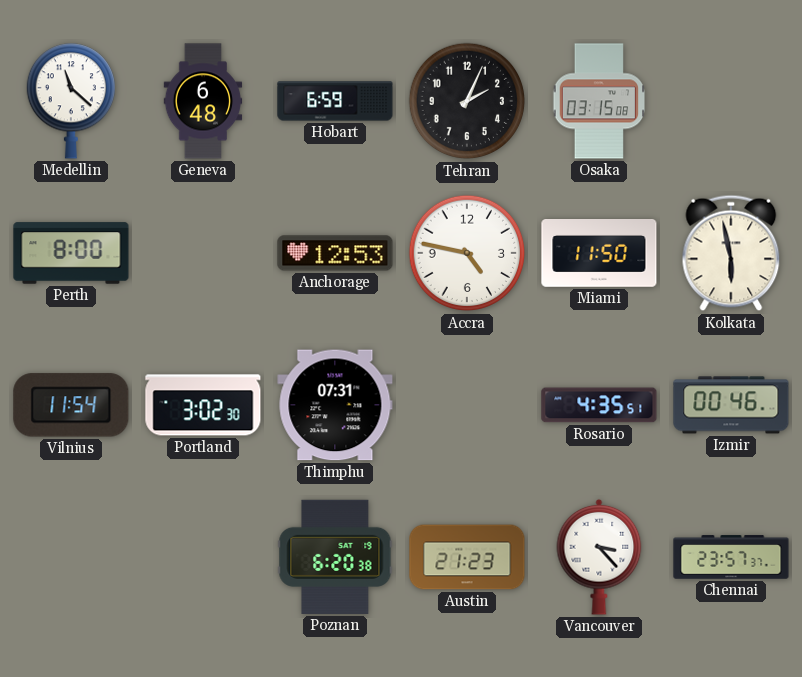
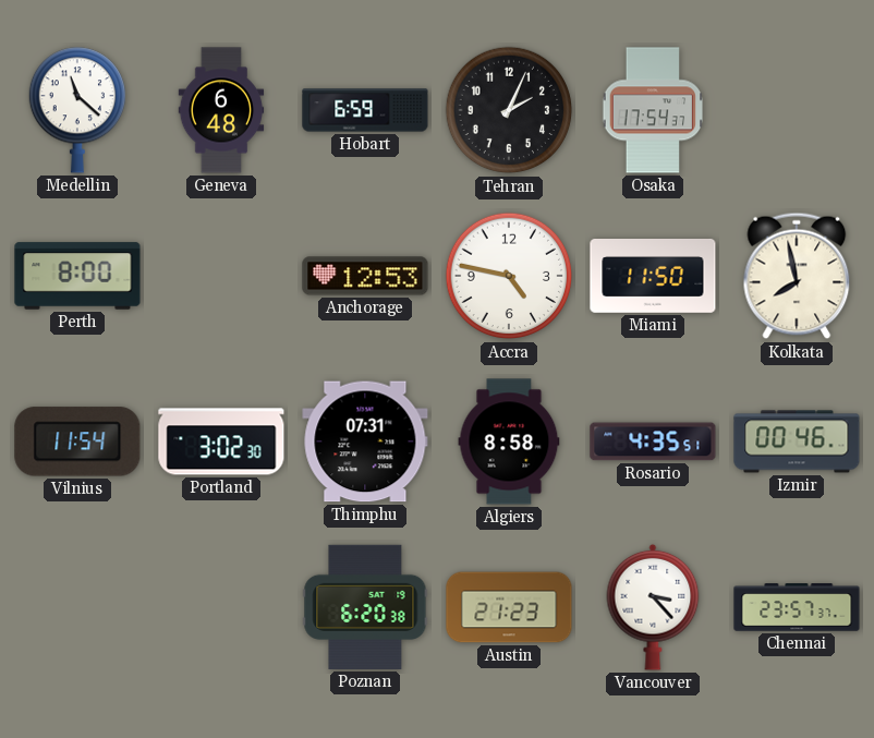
Osaka: 03:15 -> 17:54
Kolkata: 5:58 -> 7:58
Algiers: none -> 8:58
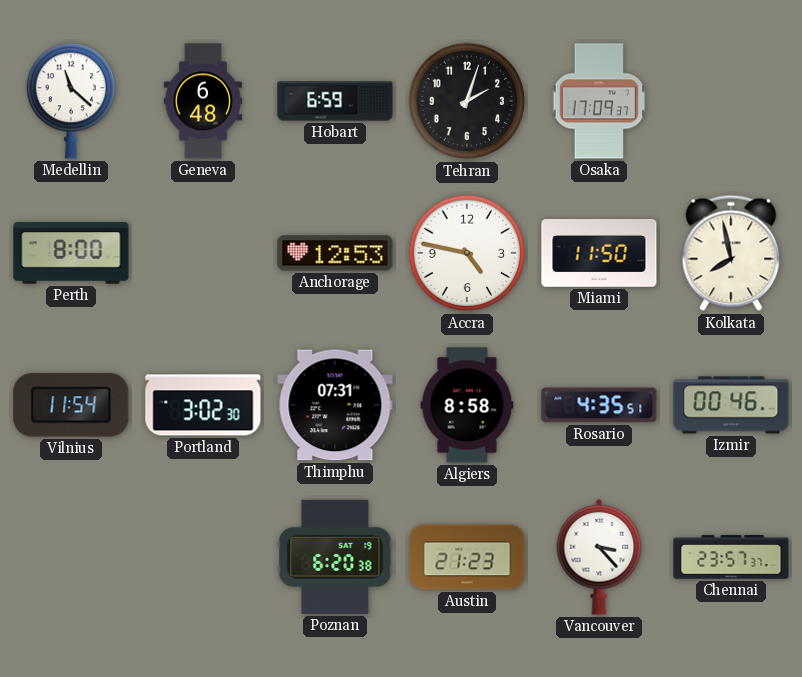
Tehran: 2:04 -> 2:03
Osaka: 17:54 -> 17:09
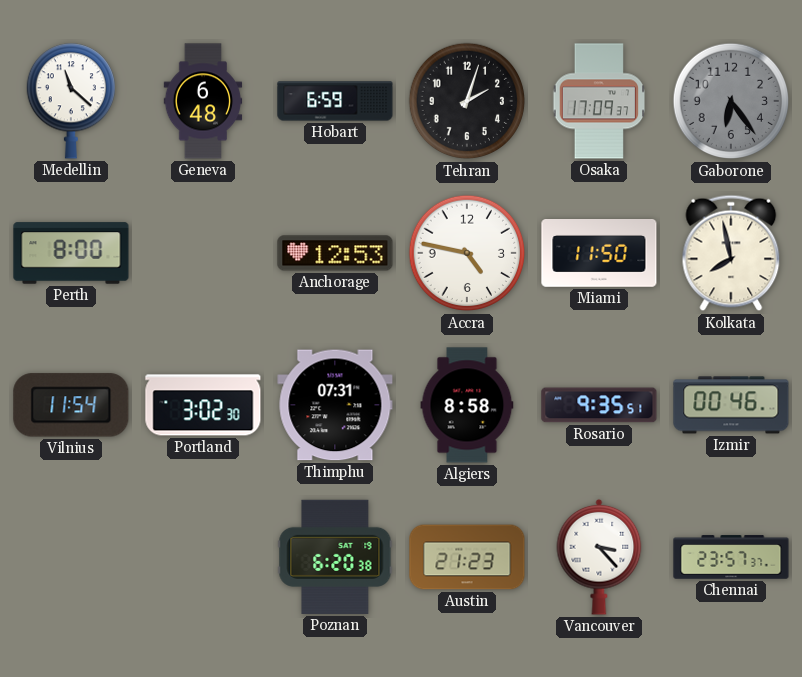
Gaborone: none -> 6:24
Rosario: 4:35 -> 9:35
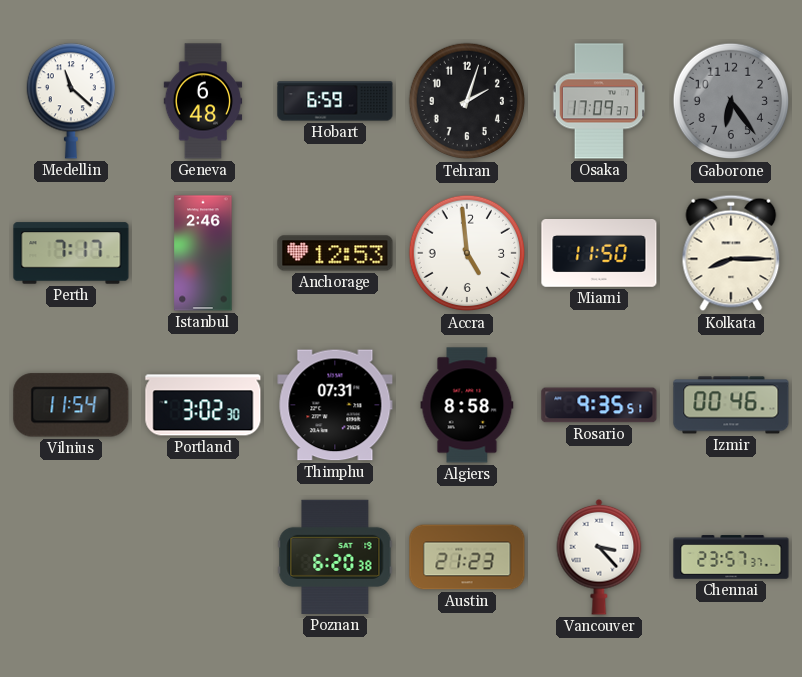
Perth: 8:00 -> 7:17
Istanbul: none -> 2:46
Accra: 4:47 -> 4:59
Kolkata: 7:58 -> 8:15
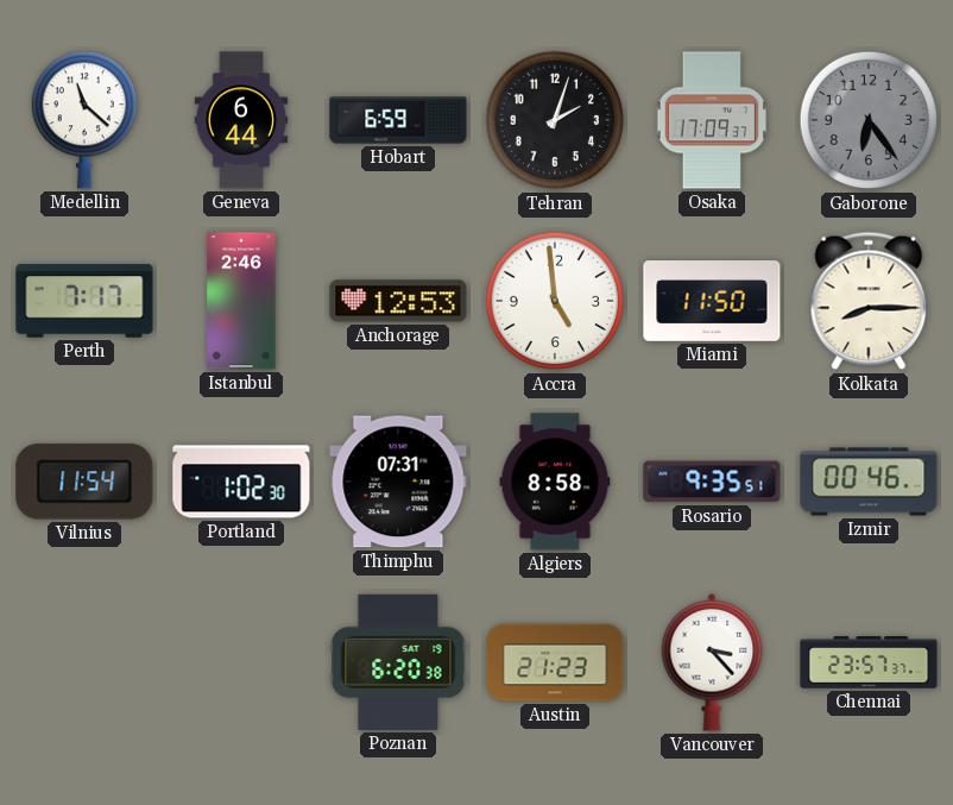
Geneva: 6:48 -> 6:44
Portland: 3:02 -> 1:02
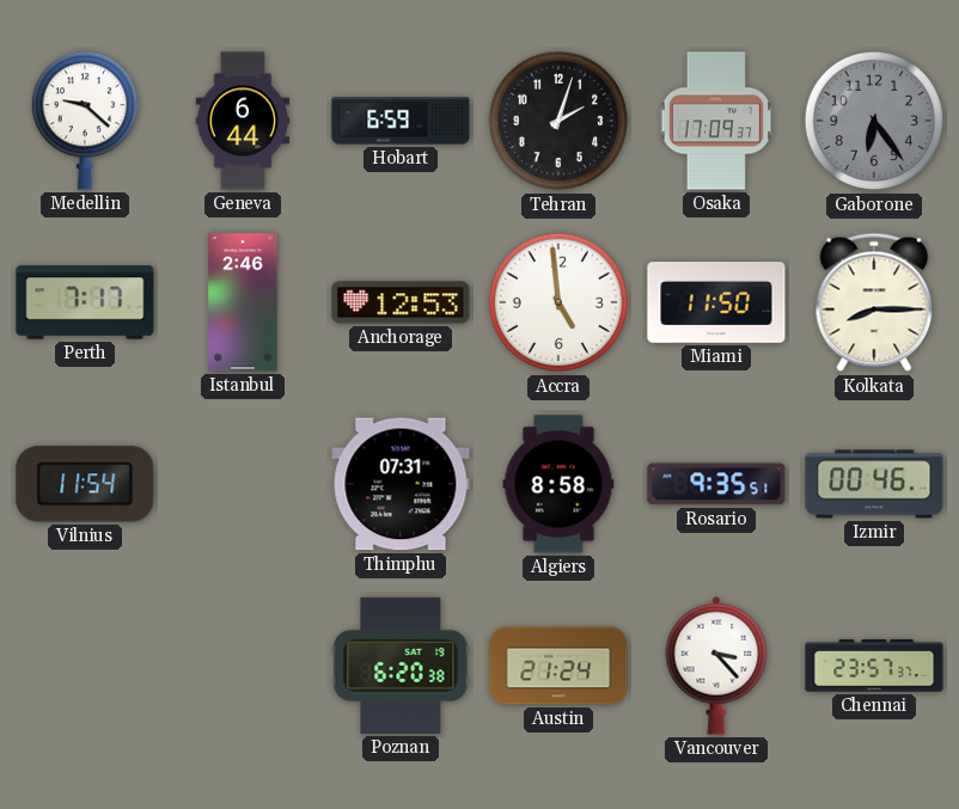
Medellin: 11:22 -> 9:22
Portland: 1:02 -> none
Austin: 21:23 -> 21:24
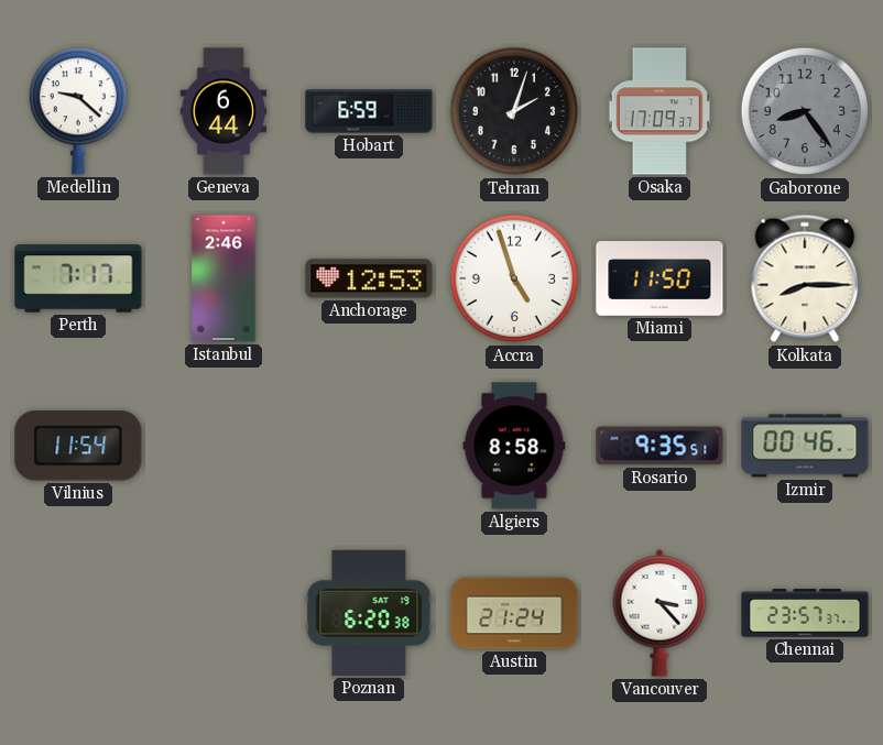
Gaborone: 6:24 -> 8:24
Accra: 4:59 -> 4:57
Thimphu: 07:31 -> none
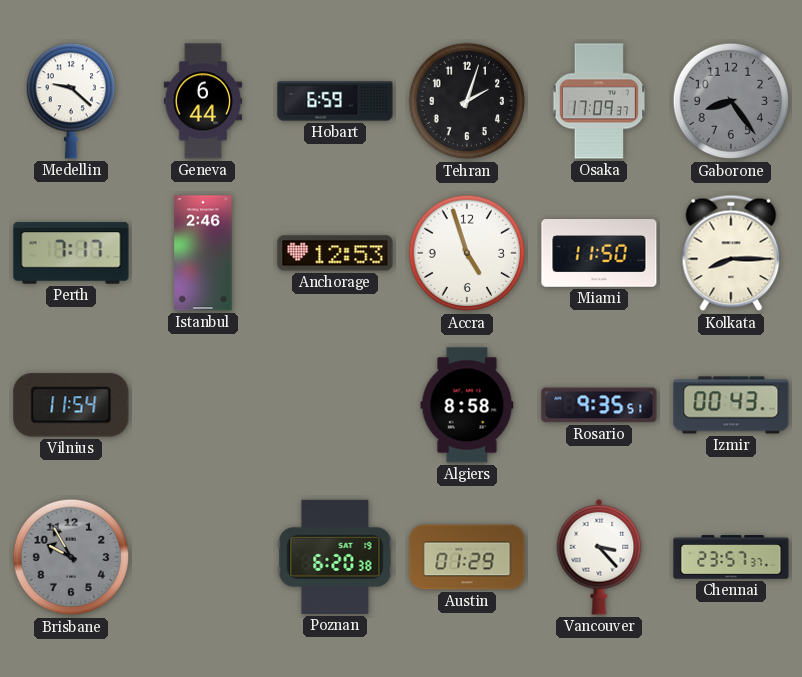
Izmir: 00:46 -> 00:43
Brisbane: none -> 9:55
Austin: 21:24 -> 01:29
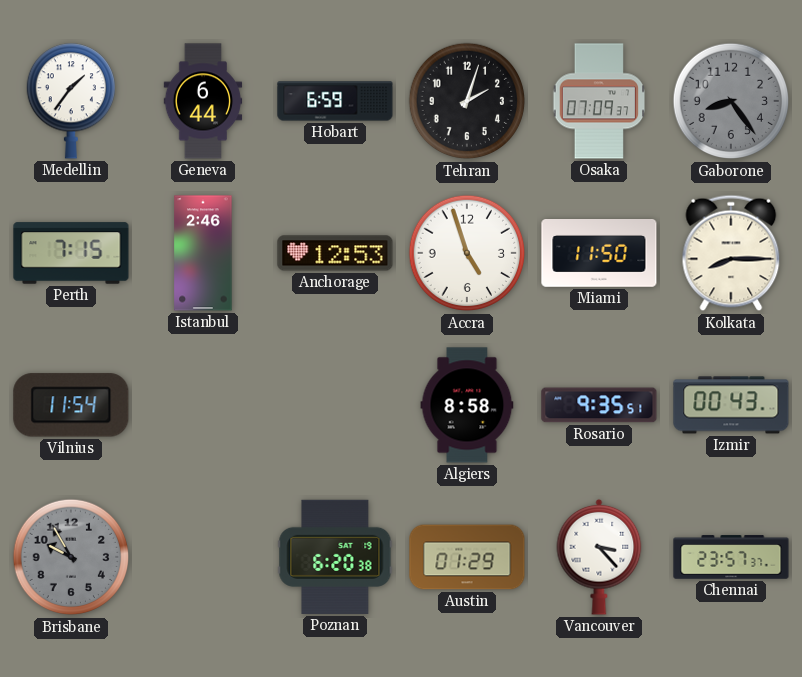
Medellin: 9:22 -> 1:36
Osaka: 17:09 -> 07:09
Perth: 7:17 -> 7:15
